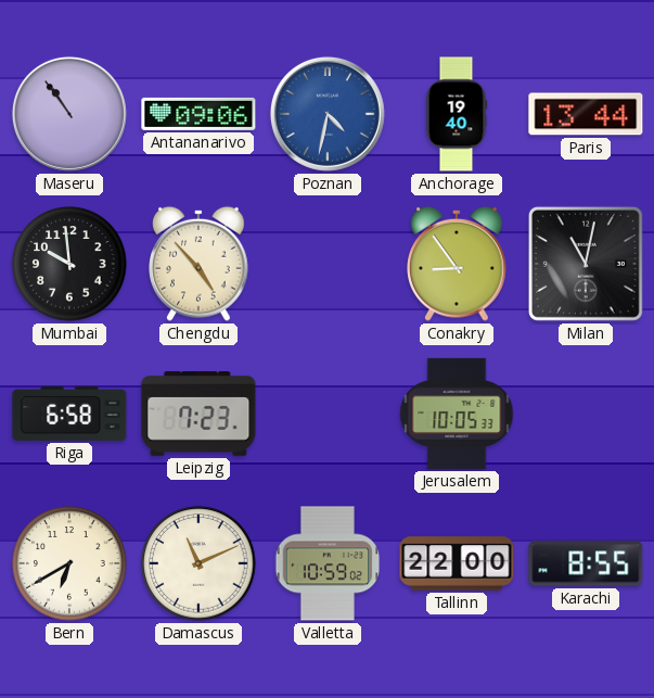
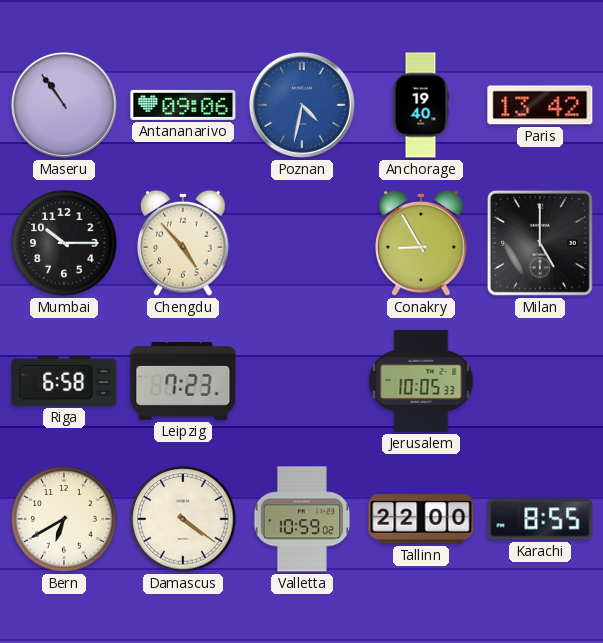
Paris: 13:44 -> 13:42
Mumbai: 9:59 -> 10:15
Conakry: 8:54 -> 8:55
Milan: 11:02 -> 5:00
Damascus: 11:11 -> 4:21
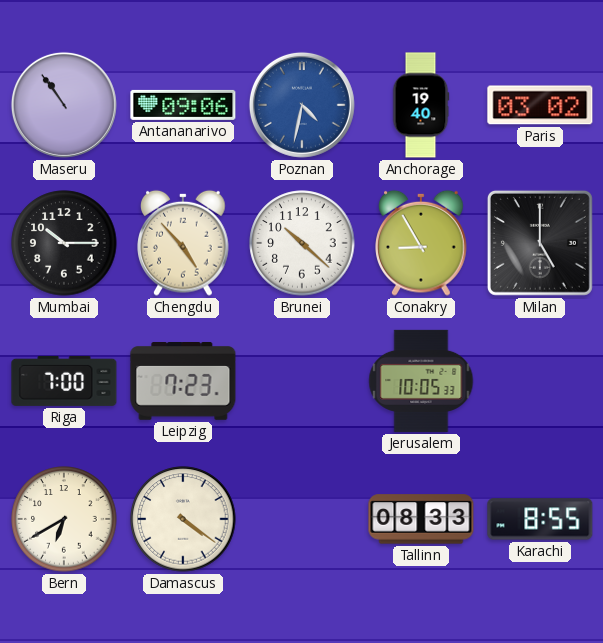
Paris: 13:42 -> 03:02
Brunei: none -> 10:22
Riga: 6:58 -> 7:00
Valletta: 10:59 -> none
Tallinn: 22:00 -> 08:33
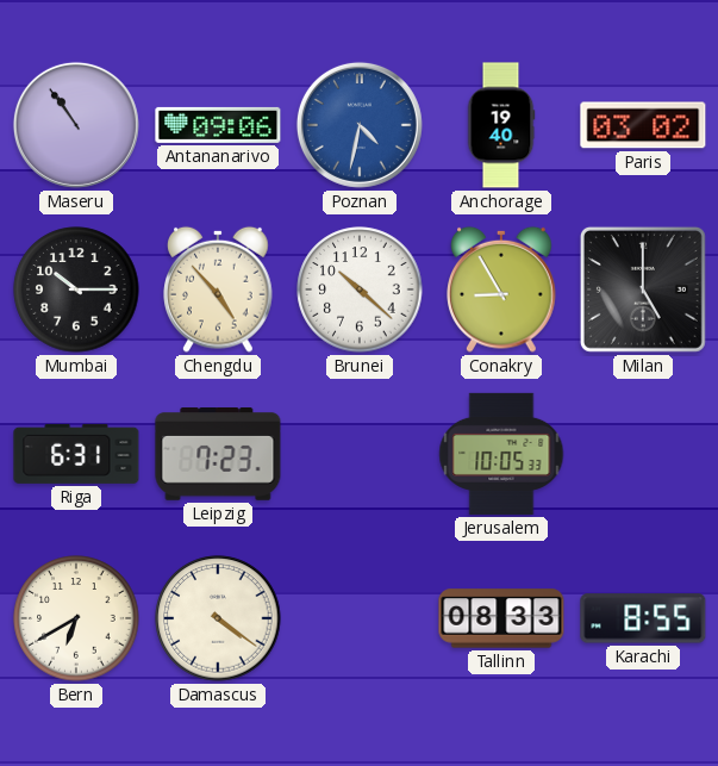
Riga: 7:00 -> 6:31
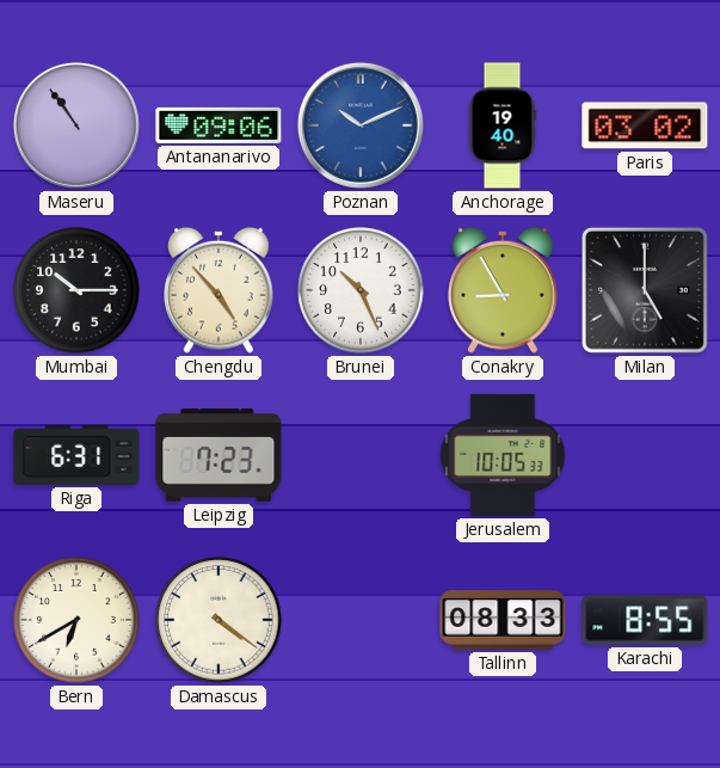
Poznan: 4:32 -> 10:11
Brunei: 10:22 -> 10:26
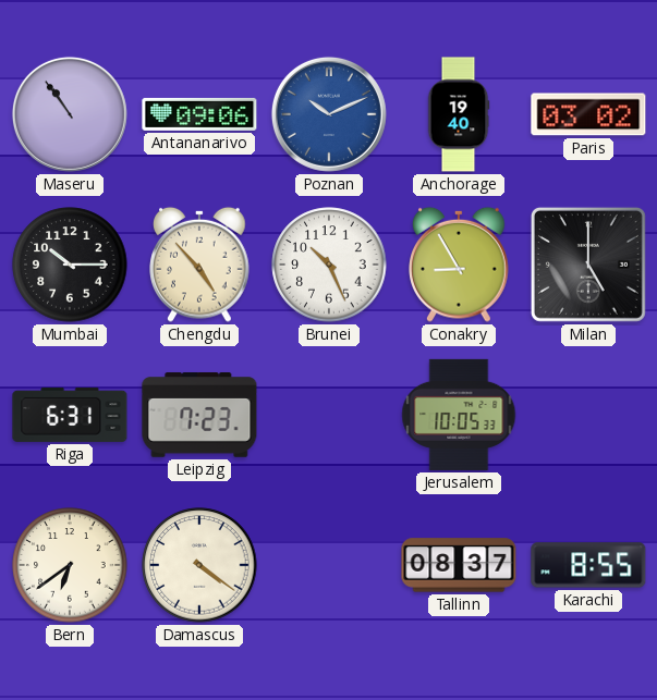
Bern: 6:40 -> 6:39
Tallinn: 08:33 -> 08:37
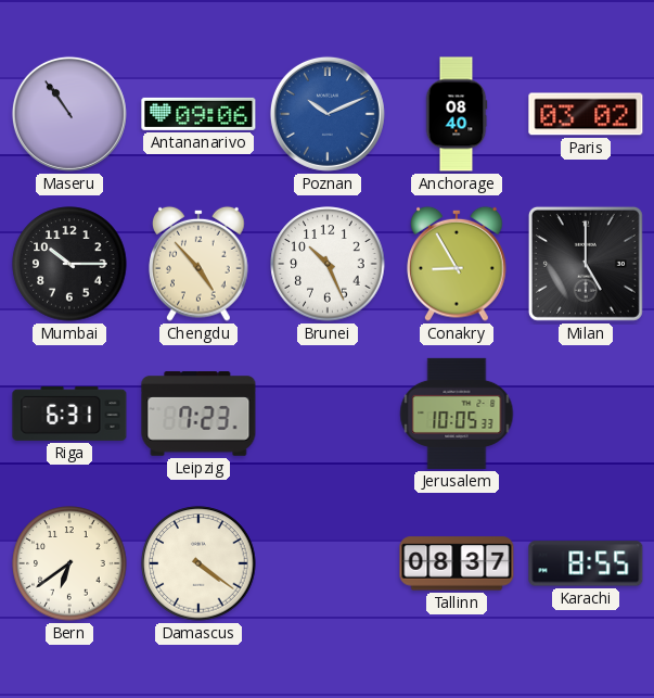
Anchorage: 19:40 -> 08:40
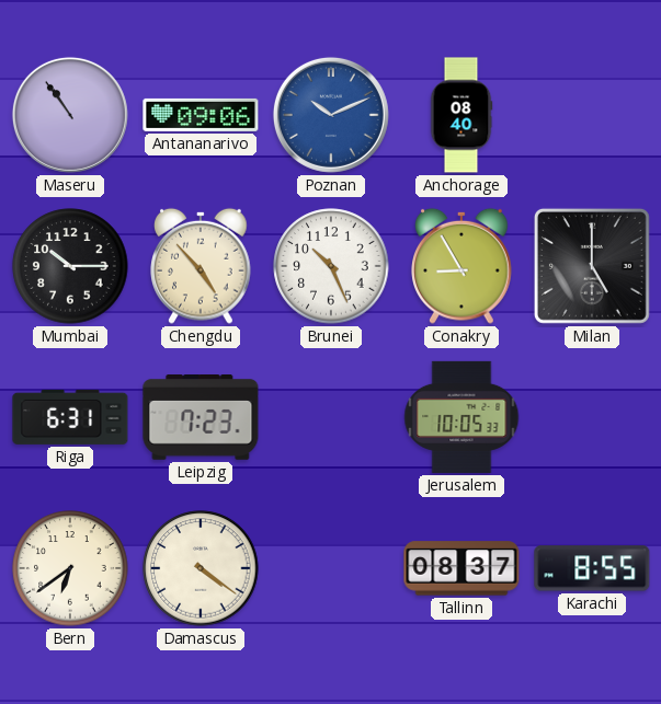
Paris: 03:02 -> none
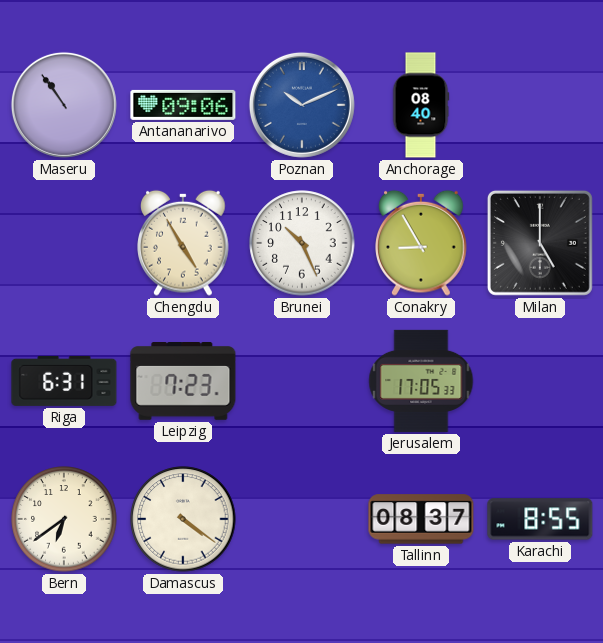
Mumbai: 10:15 -> none
Chengdu: 4:53 -> 4:55
Jerusalem: 10:05 -> 17:05
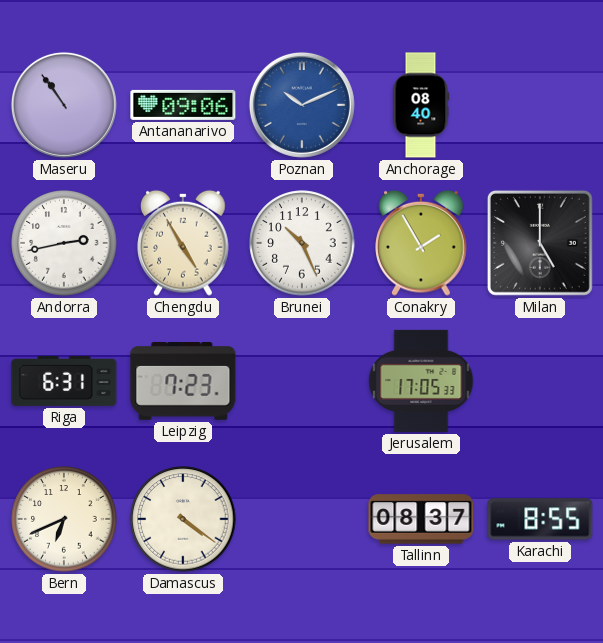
Andorra: none -> 2:43
Conakry: 8:55 -> 1:55
Bern: 6:39 -> 6:41
